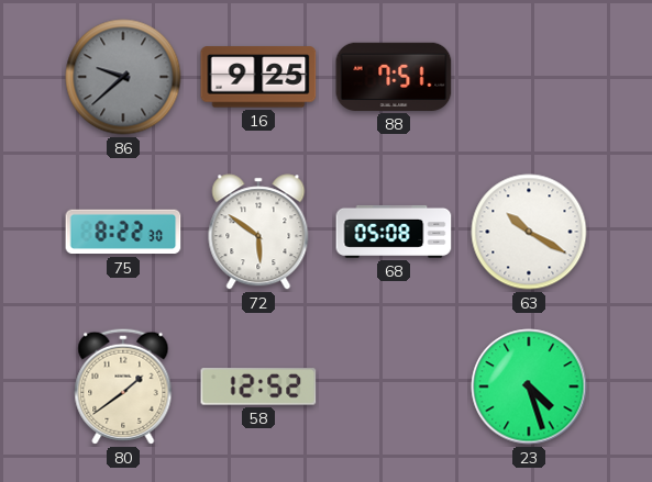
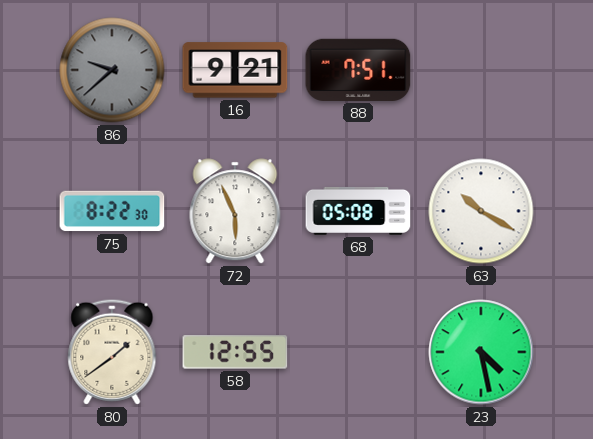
16: 9:25 -> 9:21
72: 5:51 -> 5:56
58: 12:52 -> 12:55
23: 4:27 -> 4:28
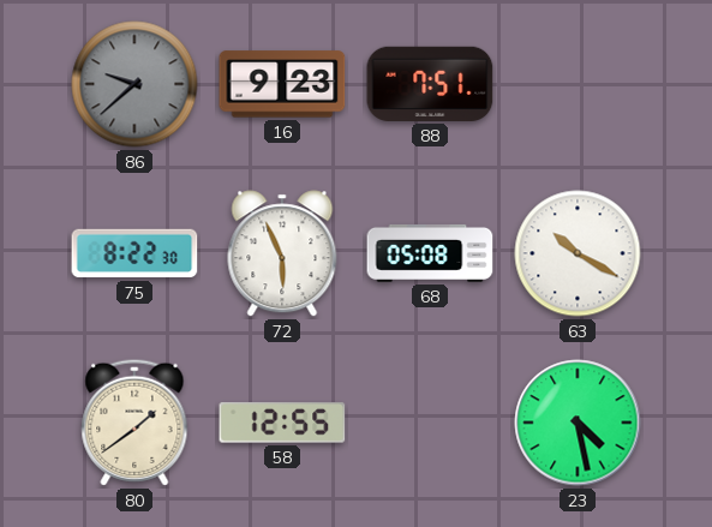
16: 9:21 -> 9:23
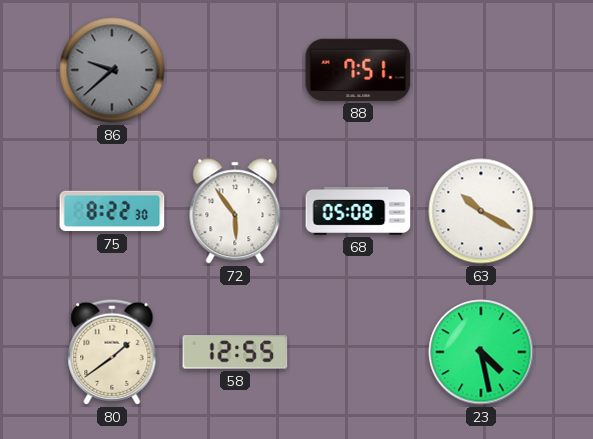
16: 9:23 -> none
72: 5:56 -> 5:54
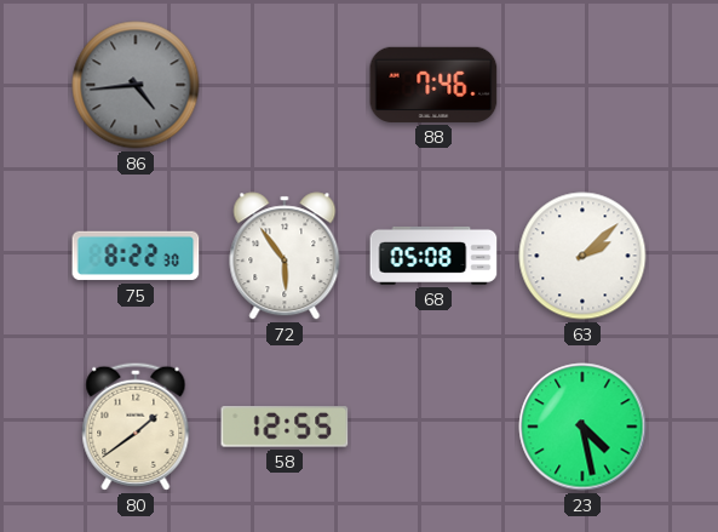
86: 9:38 -> 4:44
88: 7:51 -> 7:46
63: 10:20 -> 2:08
